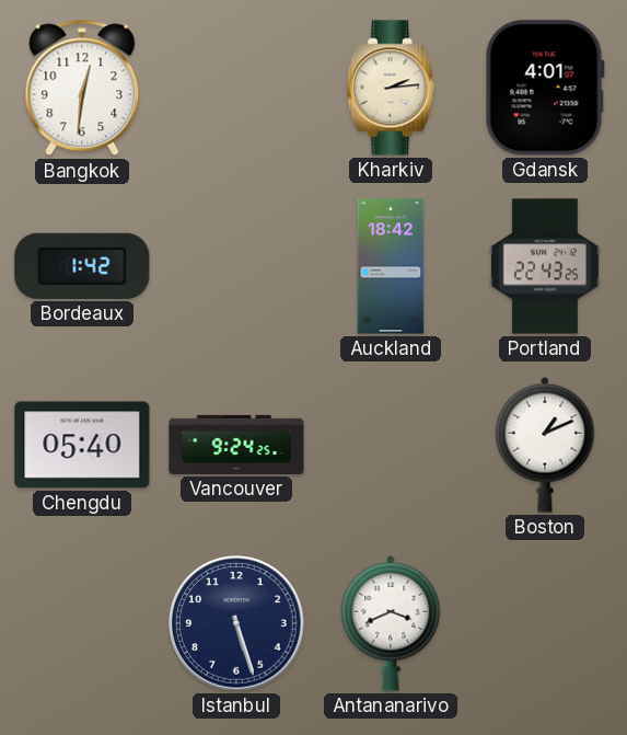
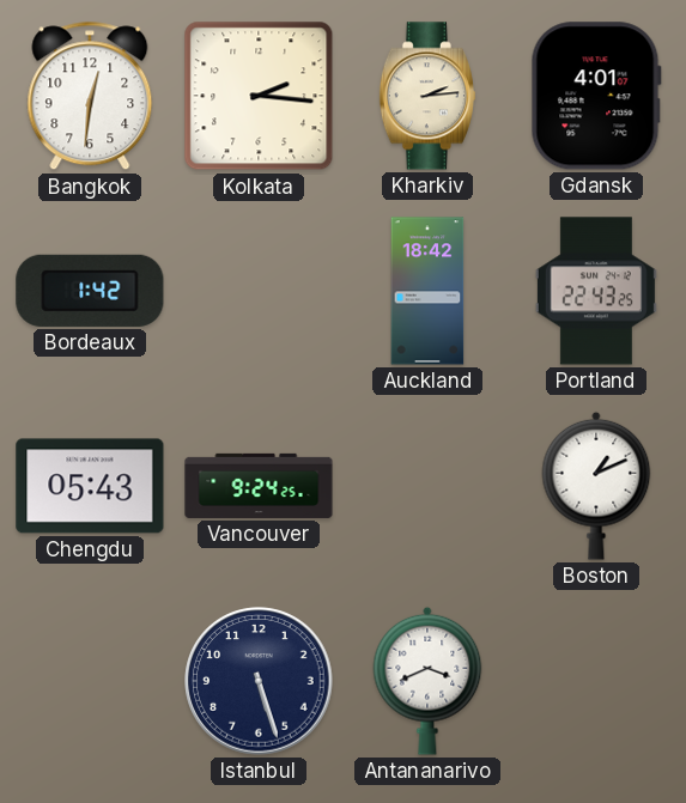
Kolkata: none -> 2:16
Chengdu: 05:40 -> 05:43
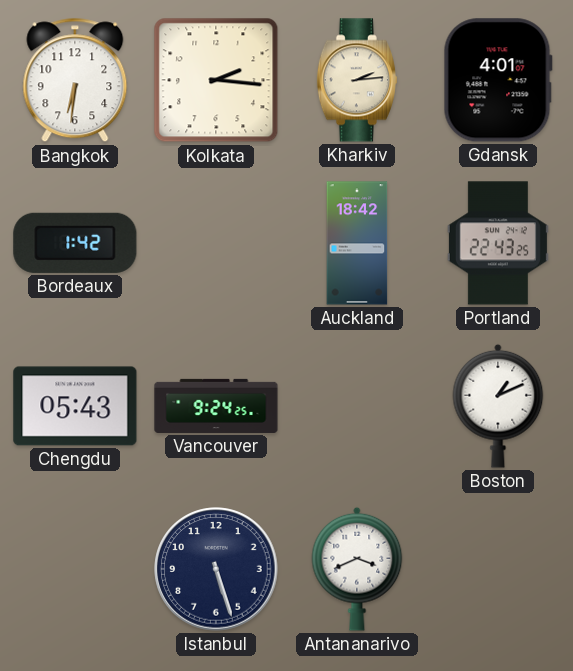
Bangkok: 12:31 -> 6:31
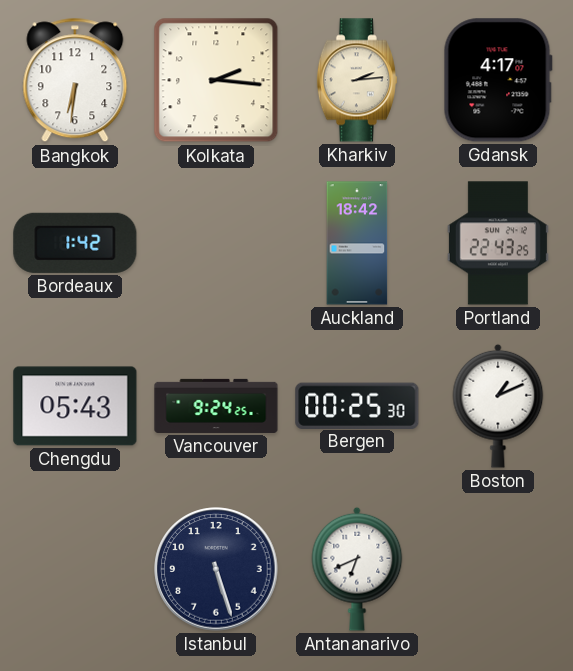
Gdansk: 4:01 -> 4:17
Bergen: none -> 00:25
Antananarivo: 3:41 -> 6:41
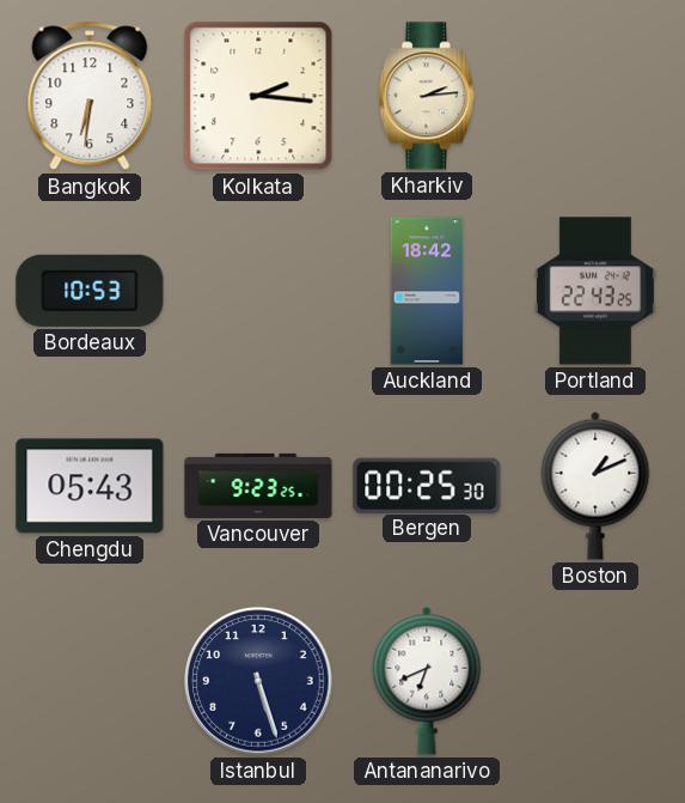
Gdansk: 4:17 -> none
Bordeaux: 1:42 -> 10:53
Vancouver: 9:24 -> 9:23
